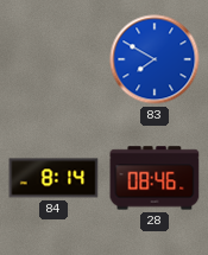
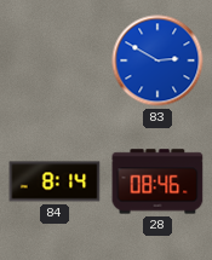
83: 7:50 -> 2:50
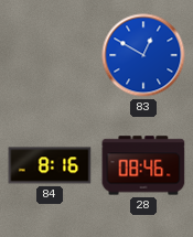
83: 2:50 -> 12:50
84: 8:14 -> 8:16
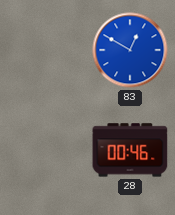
84: 8:16 -> none
28: 08:46 -> 00:46
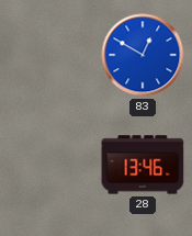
28: 00:46 -> 13:46
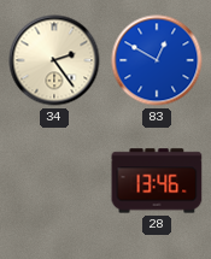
34: none -> 2:24
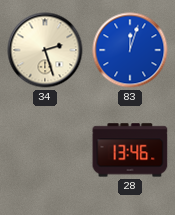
34: 2:24 -> 2:27
83: 12:50 -> 12:03
